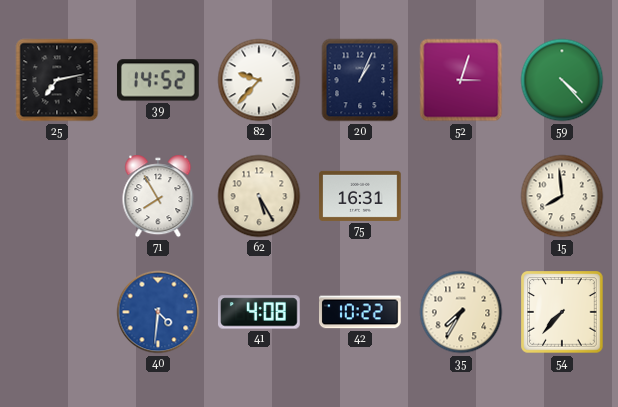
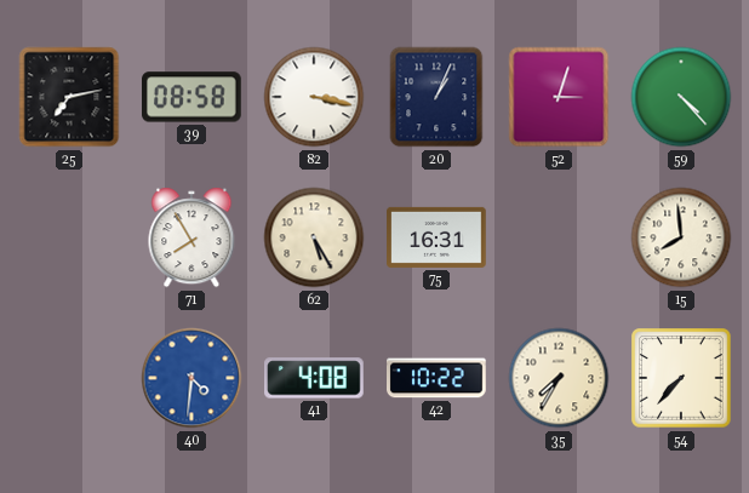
39: 14:52 -> 08:58
82: 9:37 -> 3:17
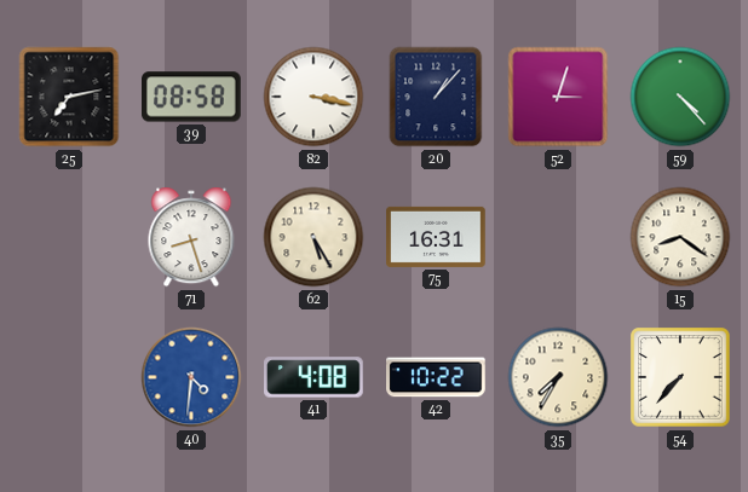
20: 1:04 -> 1:07
71: 7:55 -> 8:27
15: 7:59 -> 8:21
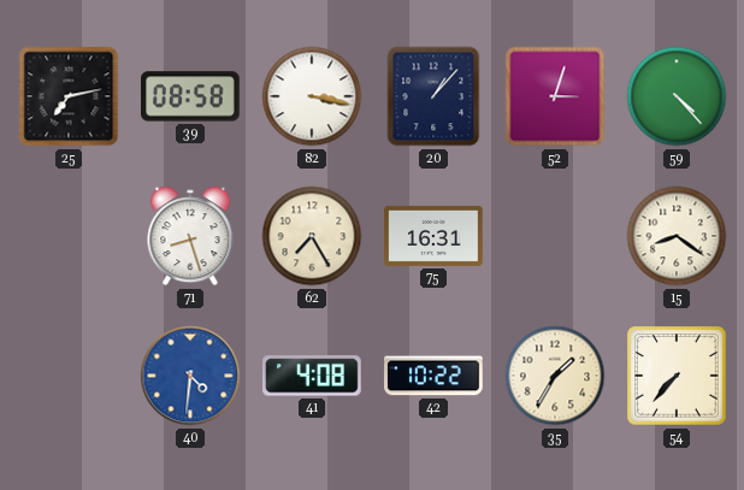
62: 5:25 -> 7:25
35: 7:35 -> 1:35
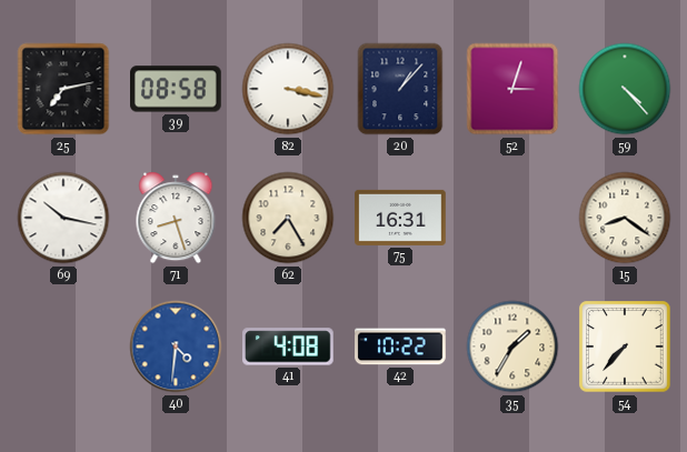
69: none -> 10:17
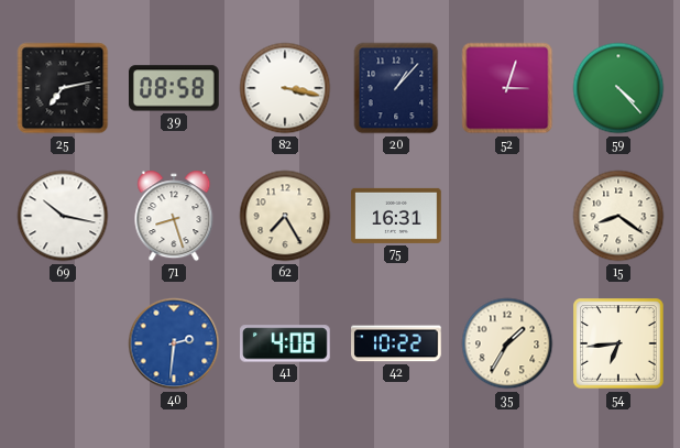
40: 4:31 -> 2:31
54: 7:37 -> 6:44
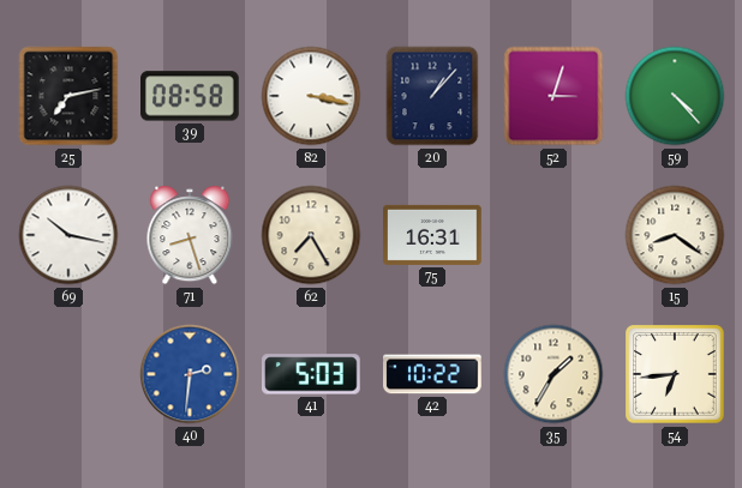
41: 4:08 -> 5:03
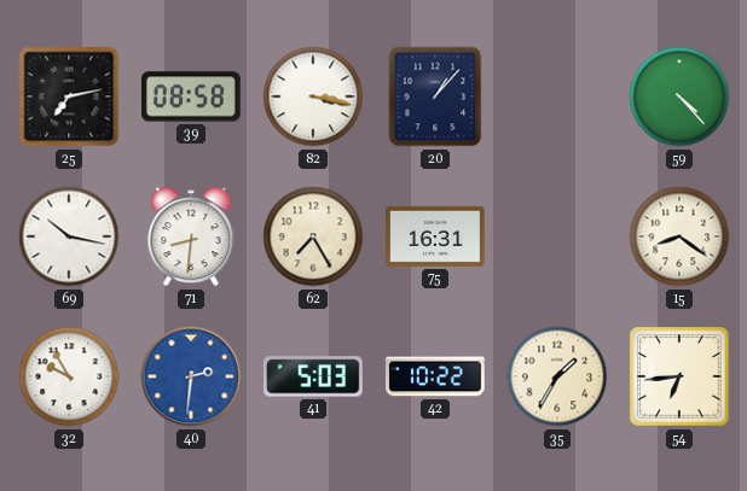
52: 3:03 -> none
71: 8:27 -> 8:31
32: none -> 9:55
